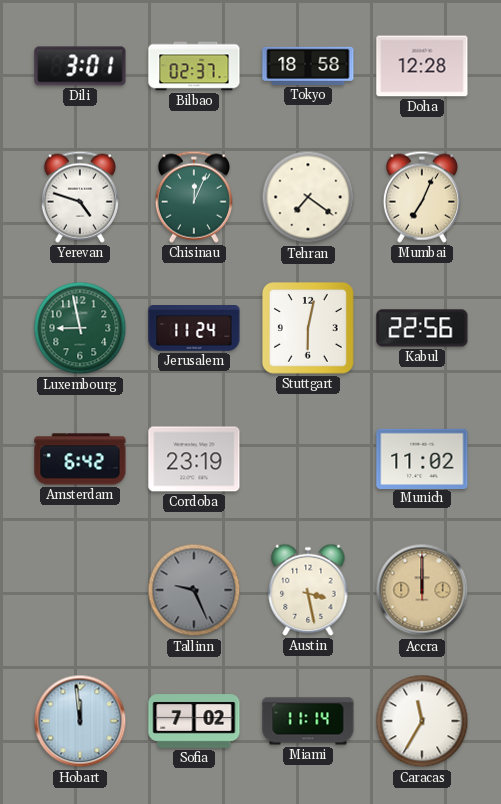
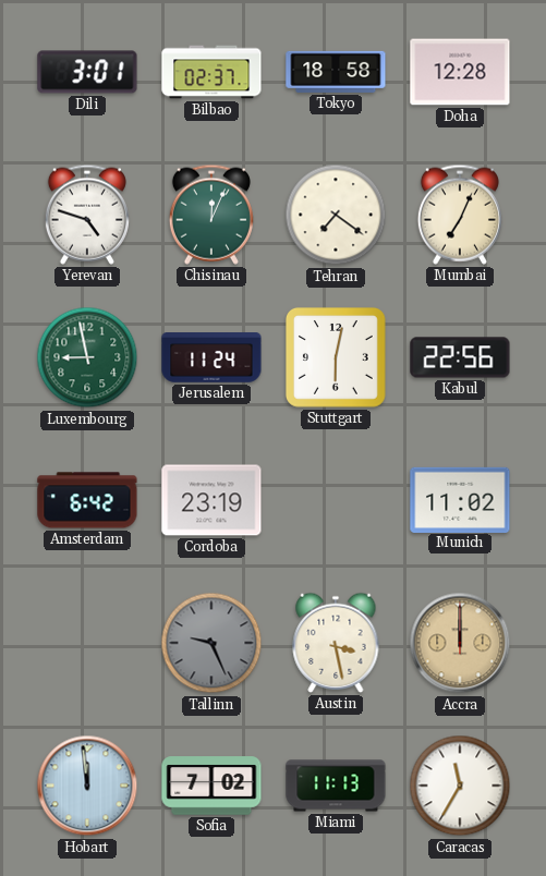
Miami: 11:14 -> 11:13
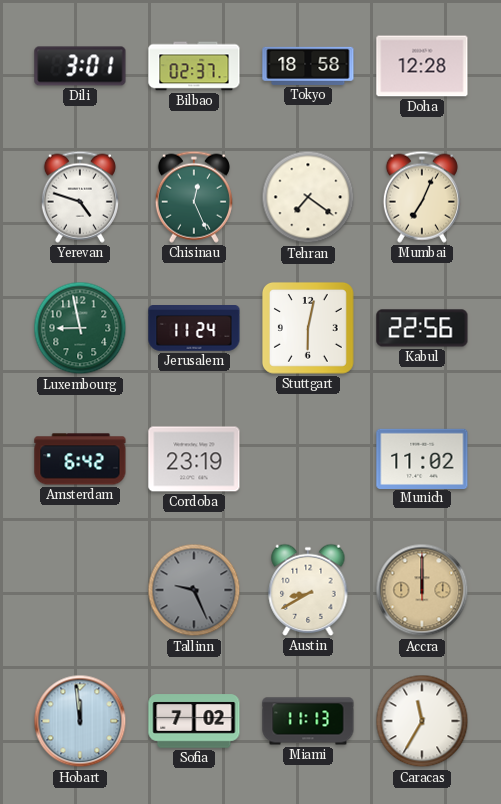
Chisinau: 12:04 -> 12:26
Austin: 3:28 -> 8:40
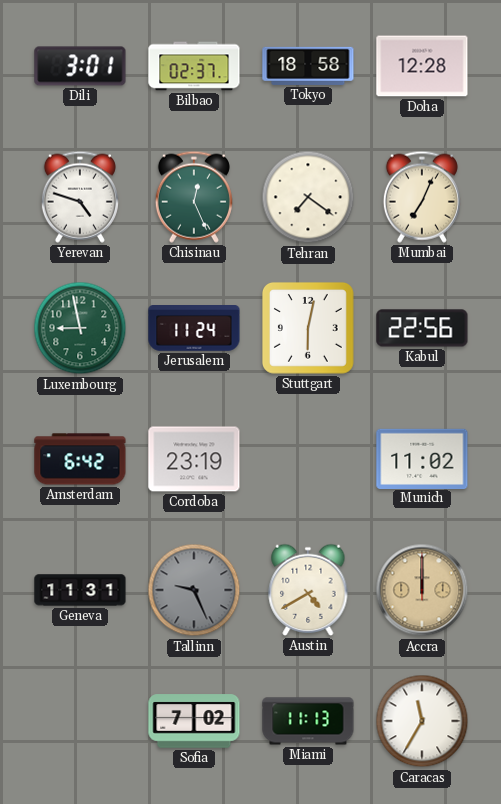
Geneva: none -> 11:31
Austin: 8:40 -> 4:40
Hobart: 11:59 -> none
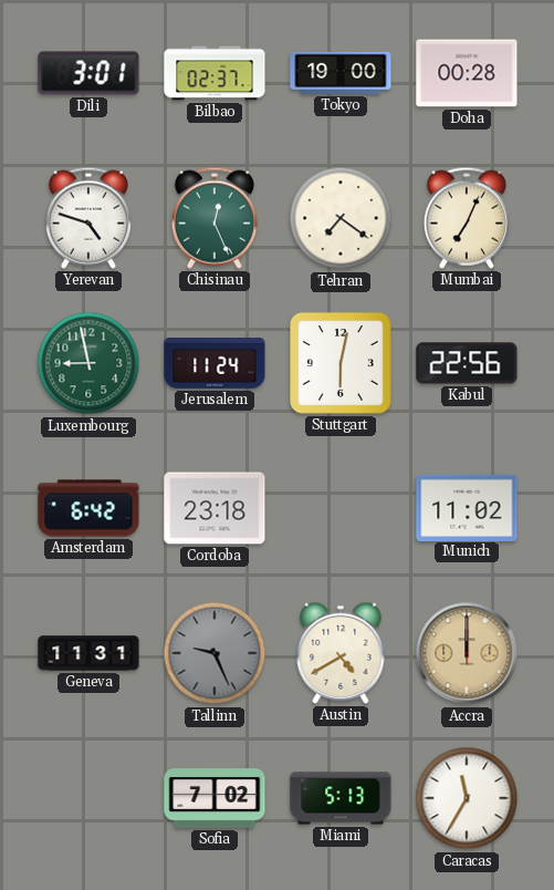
Tokyo: 18:58 -> 19:00
Doha: 12:28 -> 00:28
Cordoba: 23:19 -> 23:18
Miami: 11:13 -> 5:13
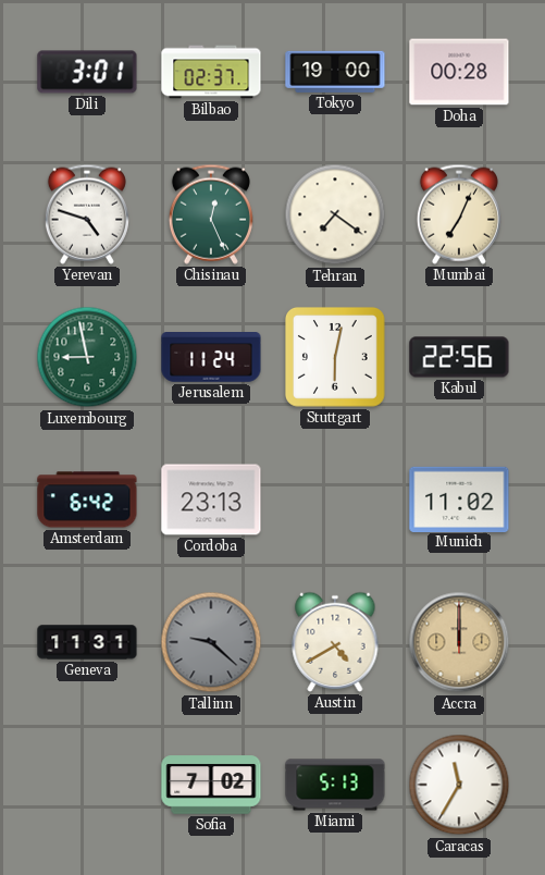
Cordoba: 23:18 -> 23:13
Tallinn: 9:26 -> 9:22
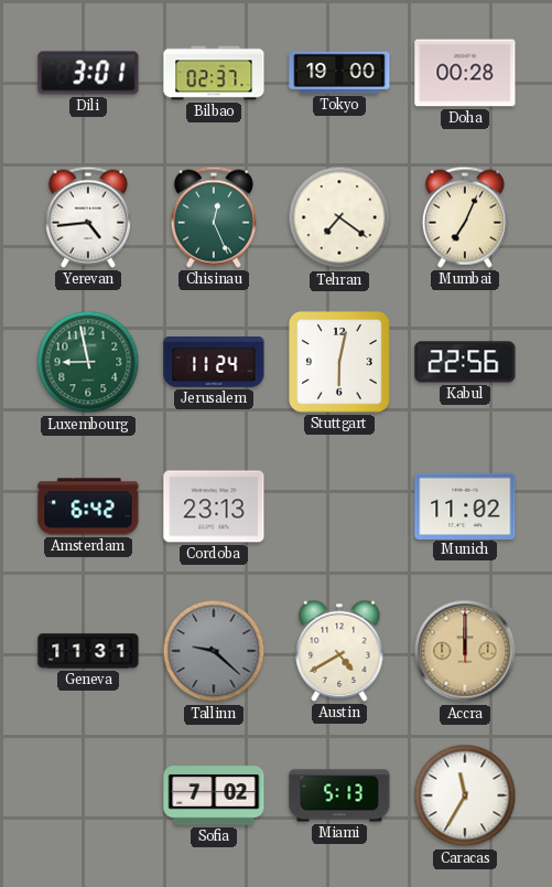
Yerevan: 4:48 -> 4:44
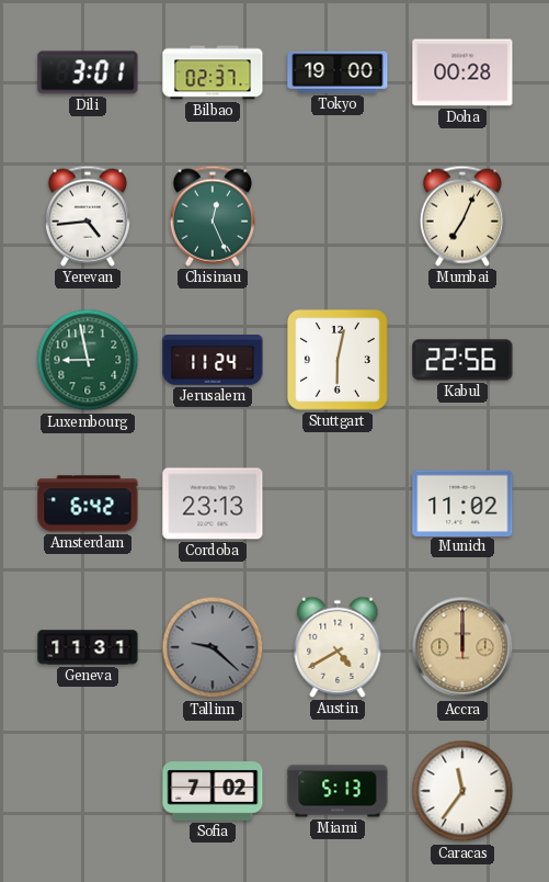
Tehran: 7:21 -> none
Caracas: 11:35 -> 11:36
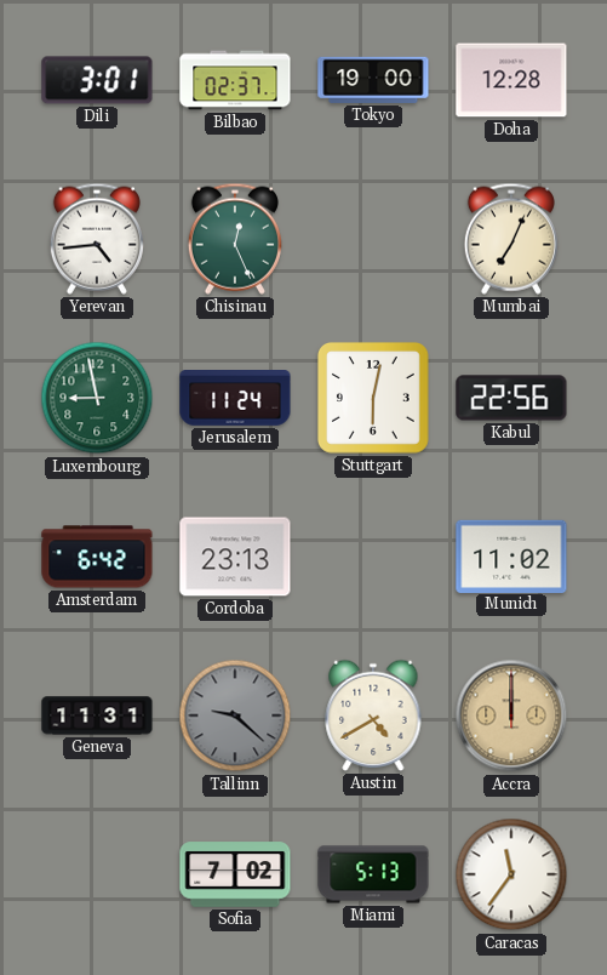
Doha: 00:28 -> 12:28
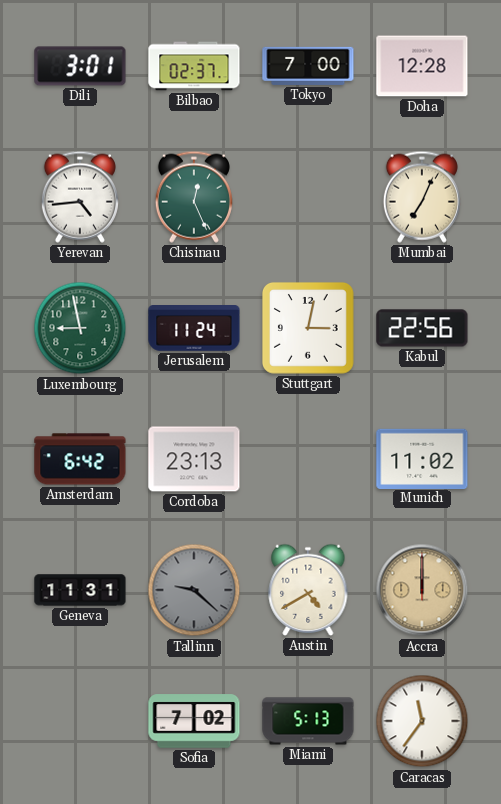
Tokyo: 19:00 -> 7:00
Stuttgart: 6:02 -> 3:02
